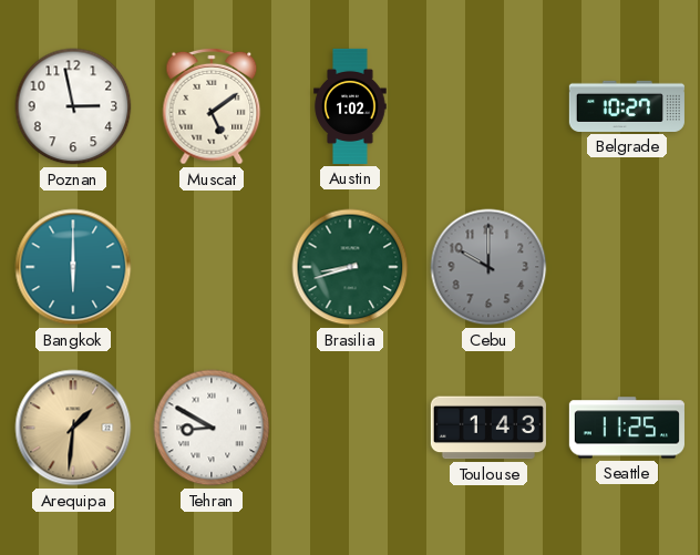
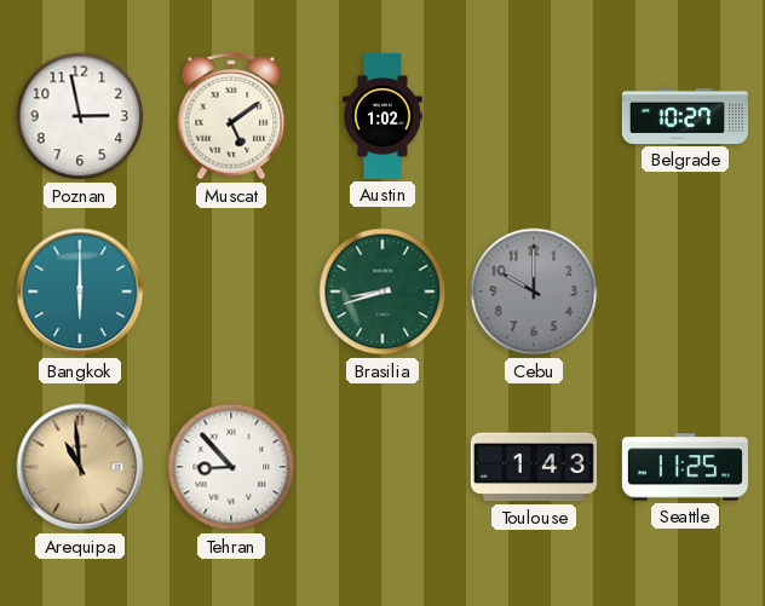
Arequipa: 1:31 -> 10:59
Tehran: 8:50 -> 8:53
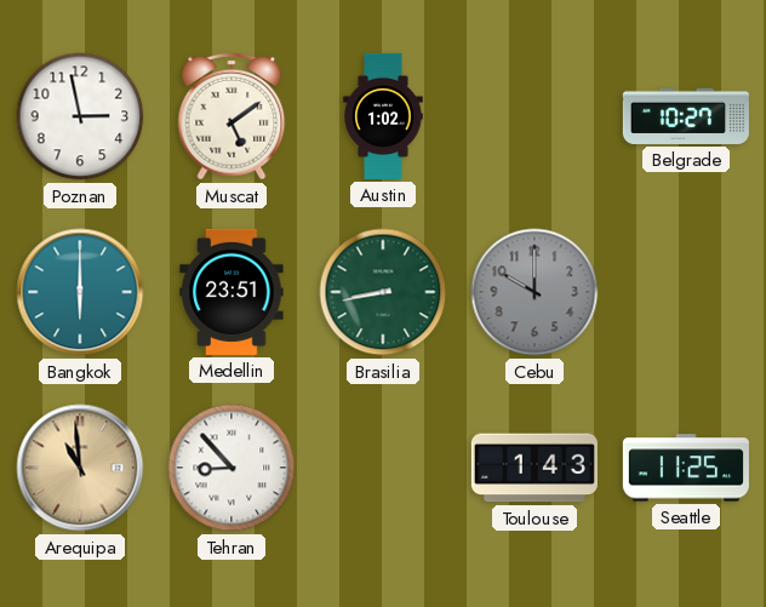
Medellin: none -> 23:51
Brasilia: 8:42 -> 8:43
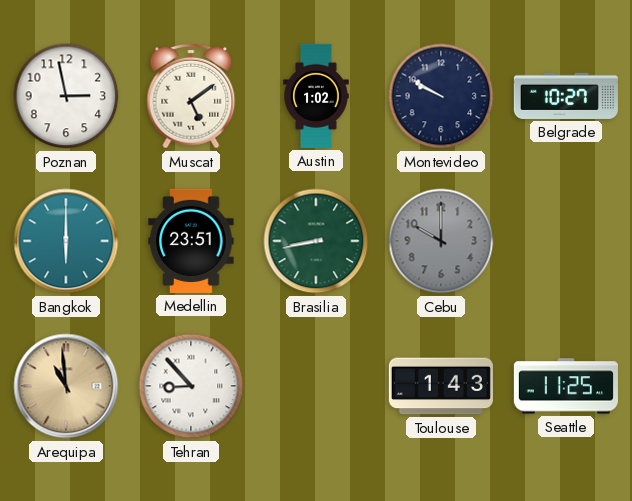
Montevideo: none -> 9:50
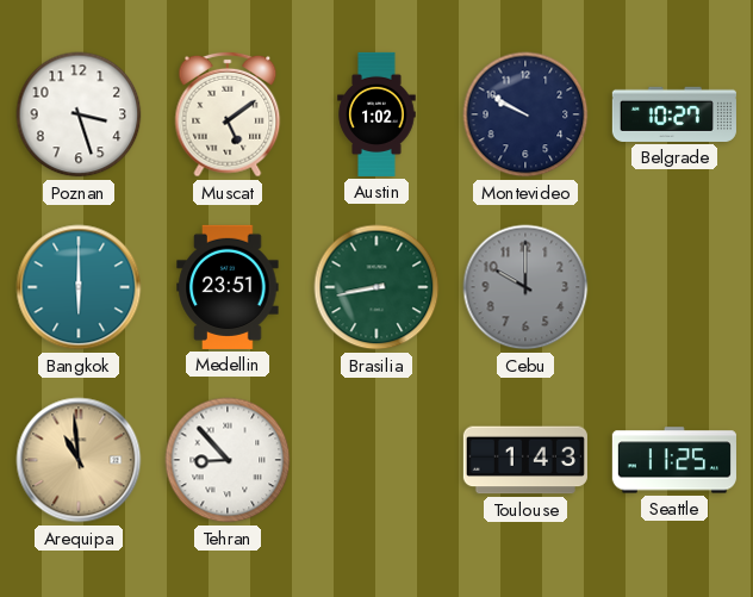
Poznan: 2:58 -> 3:27
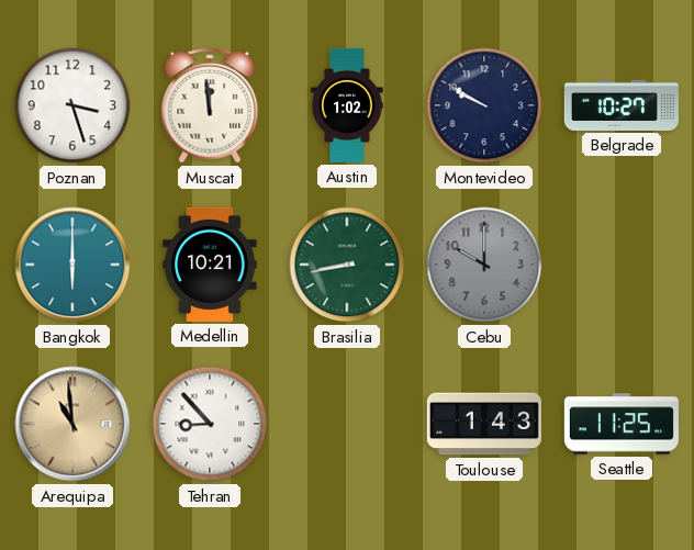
Muscat: 5:09 -> 11:59
Medellin: 23:51 -> 10:21
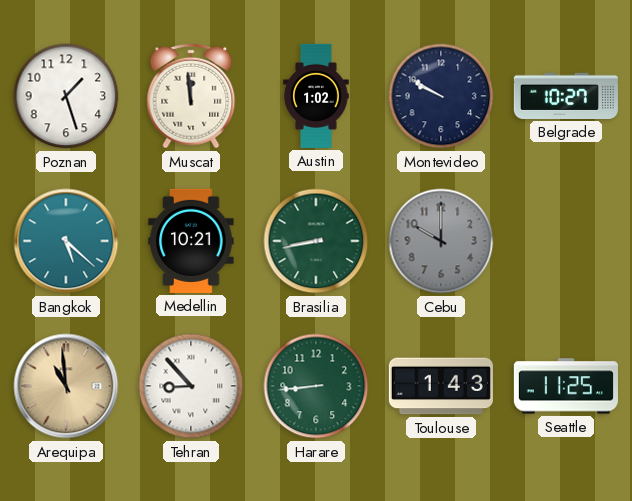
Poznan: 3:27 -> 1:27
Bangkok: 6:00 -> 5:22
Harare: none -> 8:44
